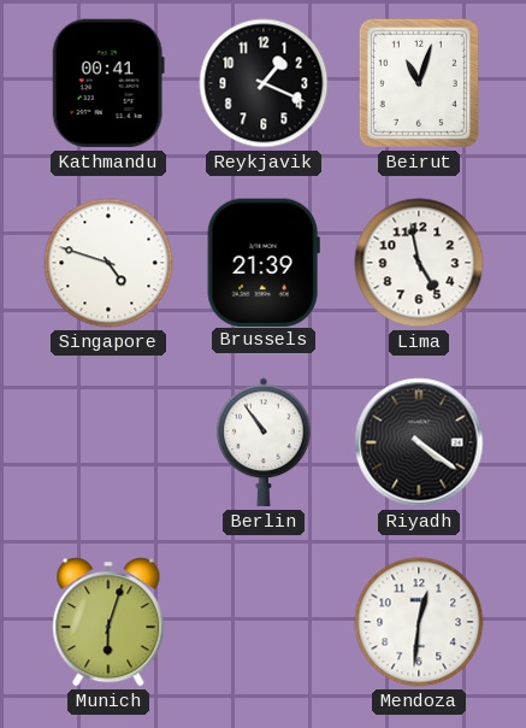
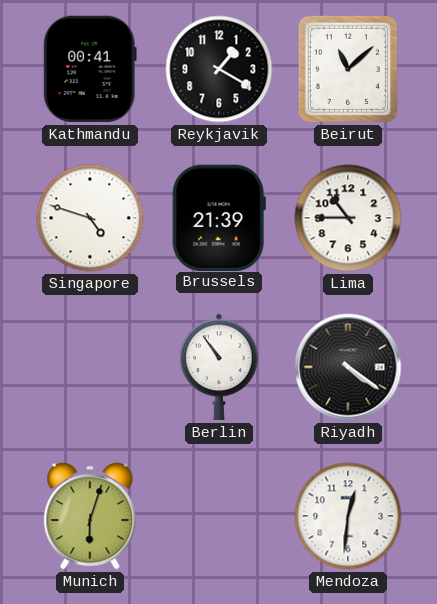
Reykjavik: 1:19 -> 1:20
Beirut: 11:03 -> 11:08
Lima: 4:58 -> 10:45
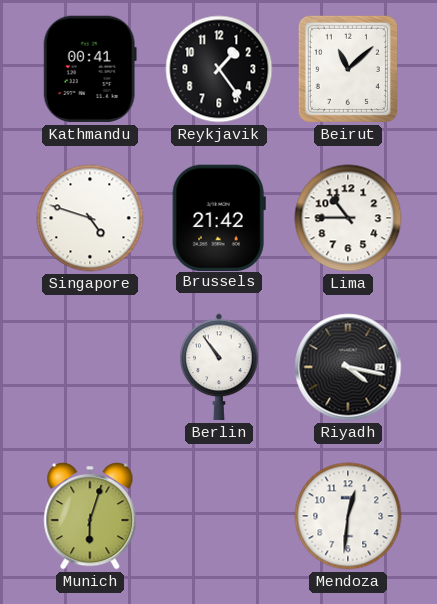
Reykjavik: 1:20 -> 1:24
Brussels: 21:39 -> 21:42
Riyadh: 4:21 -> 4:17
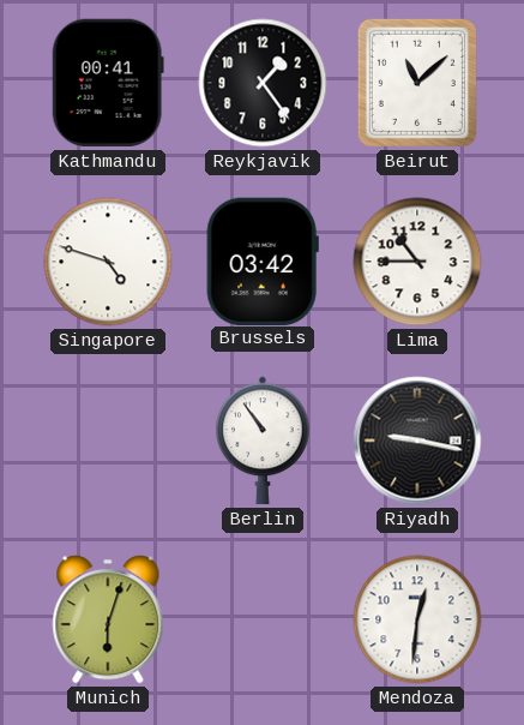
Brussels: 21:42 -> 03:42
Riyadh: 4:17 -> 9:17
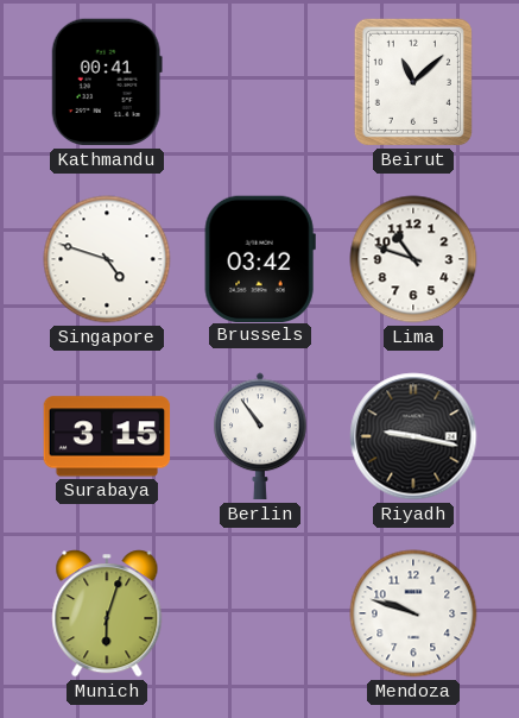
Reykjavik: 1:24 -> none
Lima: 10:45 -> 10:48
Surabaya: none -> 3:15
Mendoza: 12:31 -> 9:48
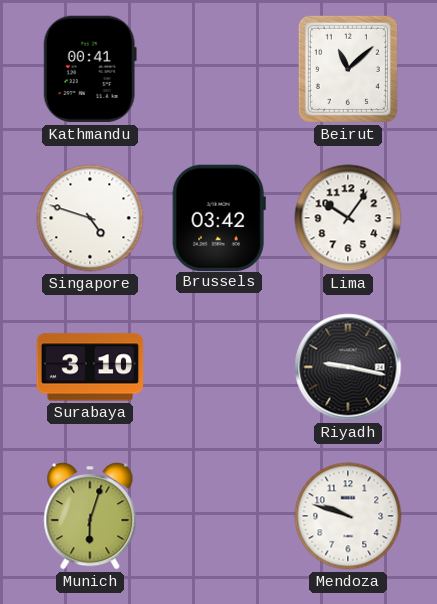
Lima: 10:48 -> 10:06
Surabaya: 3:15 -> 3:10
Berlin: 10:54 -> none
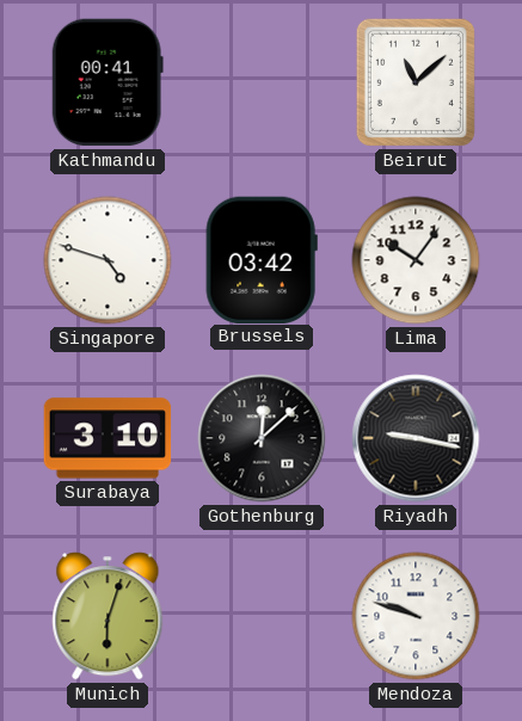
Gothenburg: none -> 12:08
